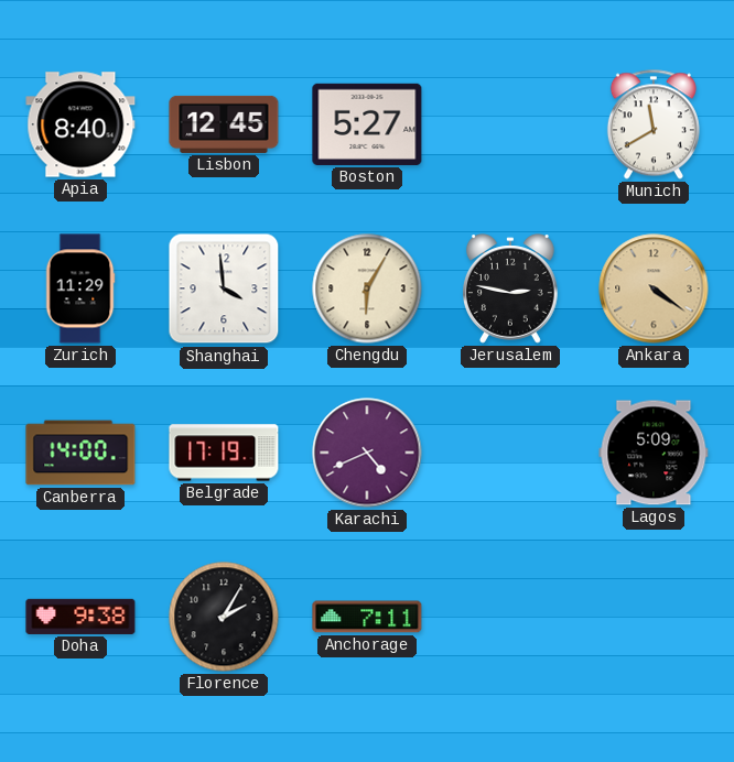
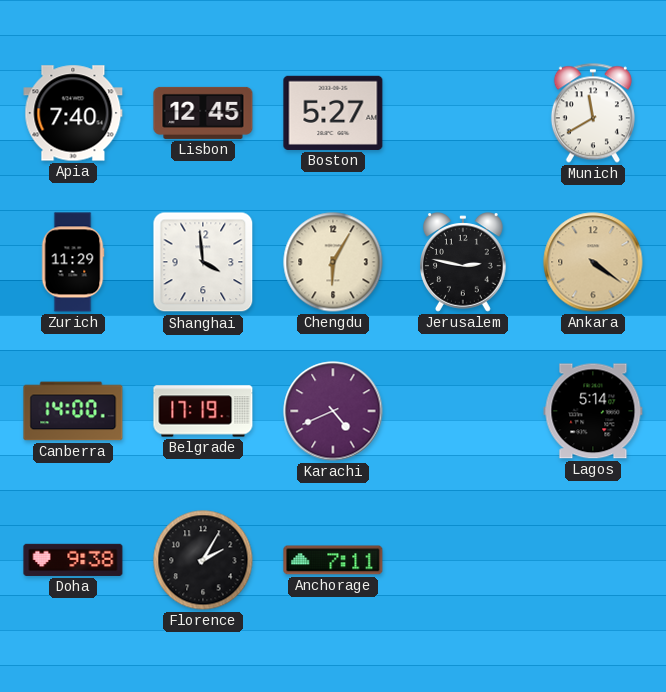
Apia: 8:40 -> 7:40
Lagos: 5:09 -> 5:14
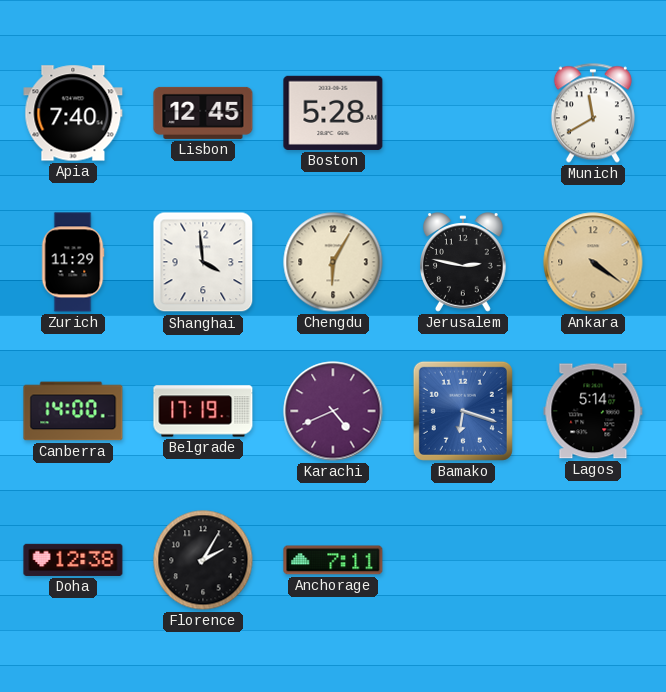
Boston: 5:27 -> 5:28
Bamako: none -> 6:18
Doha: 9:38 -> 12:38
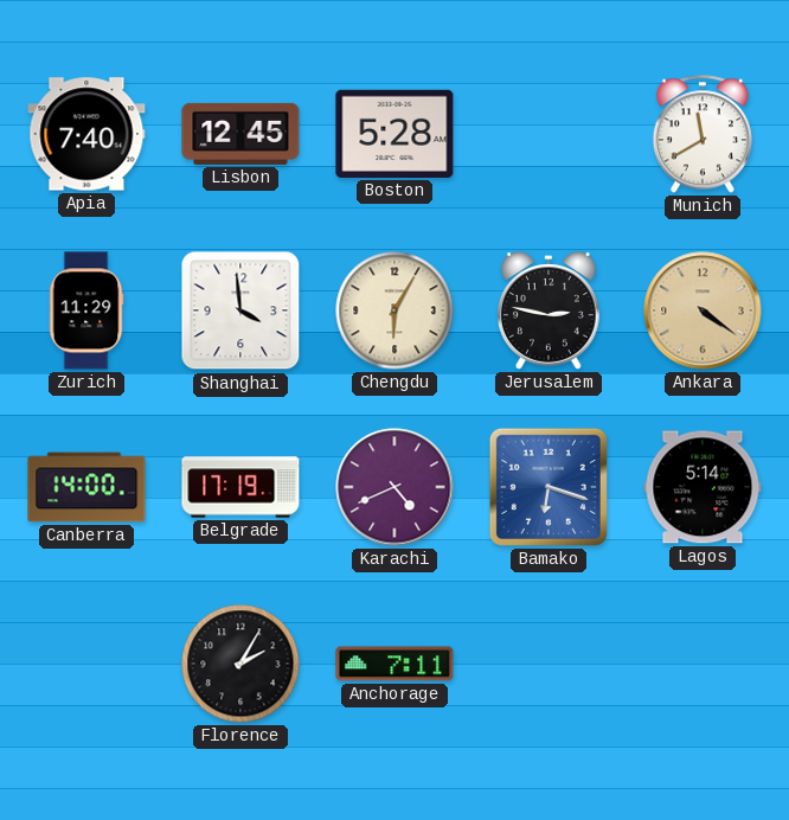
Doha: 12:38 -> none
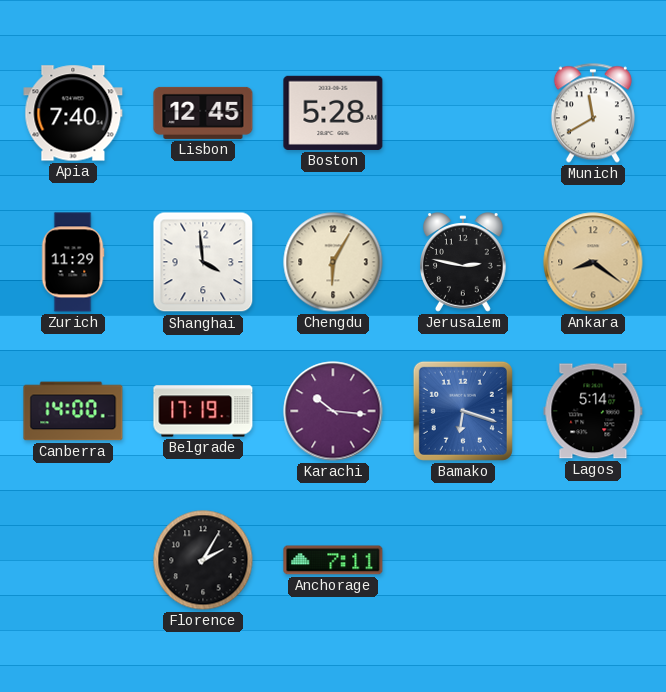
Ankara: 4:21 -> 8:21
Karachi: 4:41 -> 10:16
